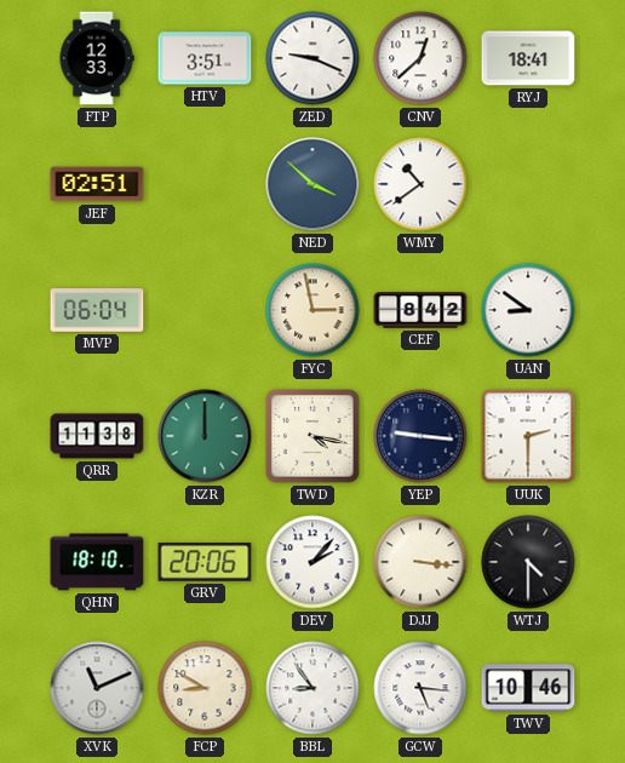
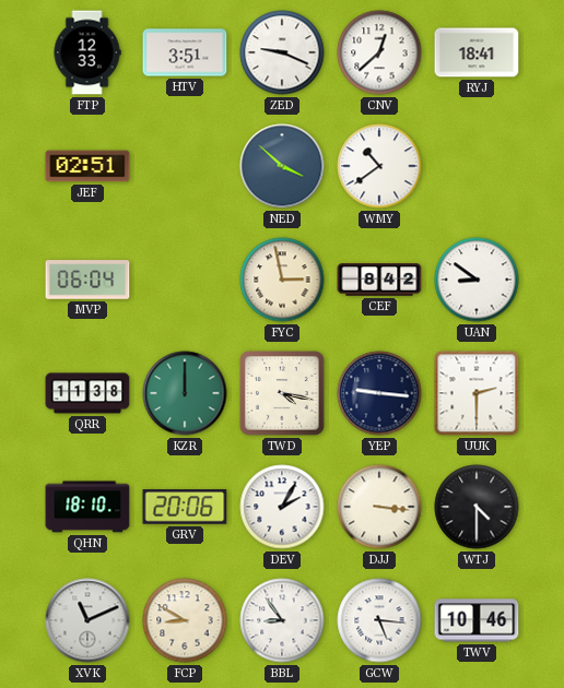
DEV: 2:07 -> 2:05
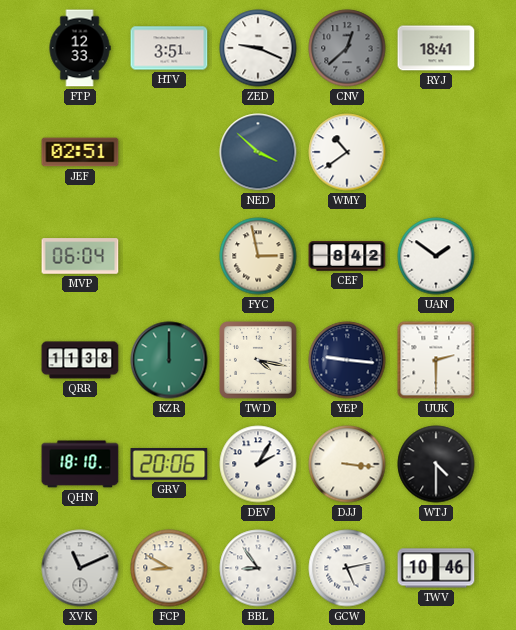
CNV dial: white -> grey
UAN: 8:51 -> 1:51
GCW: 5:16 -> 5:13
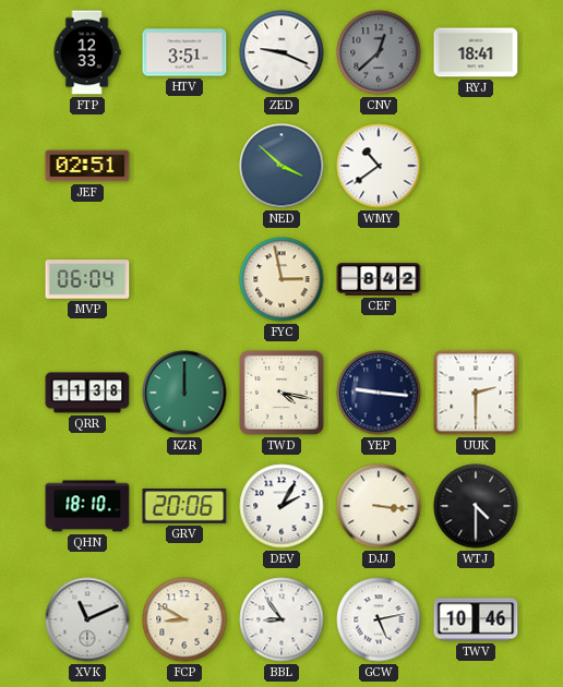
UAN: 1:51 -> none
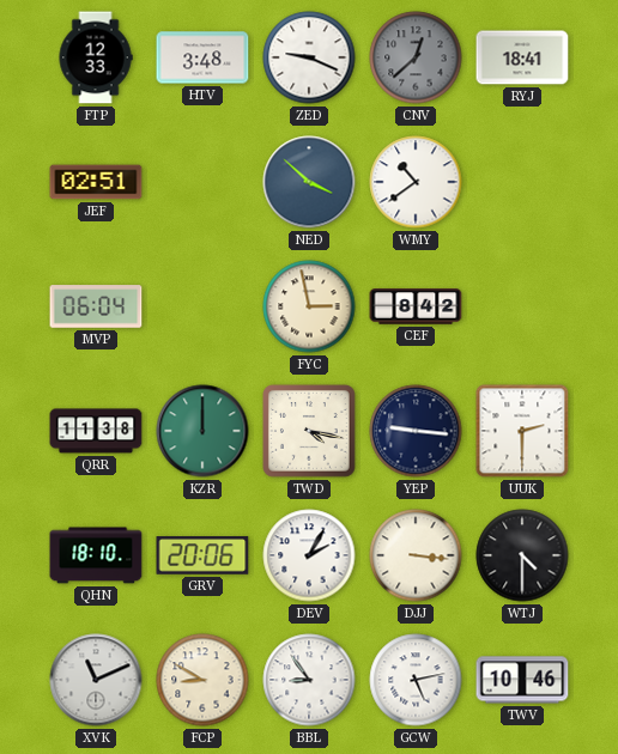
HTV: 3:51 -> 3:48
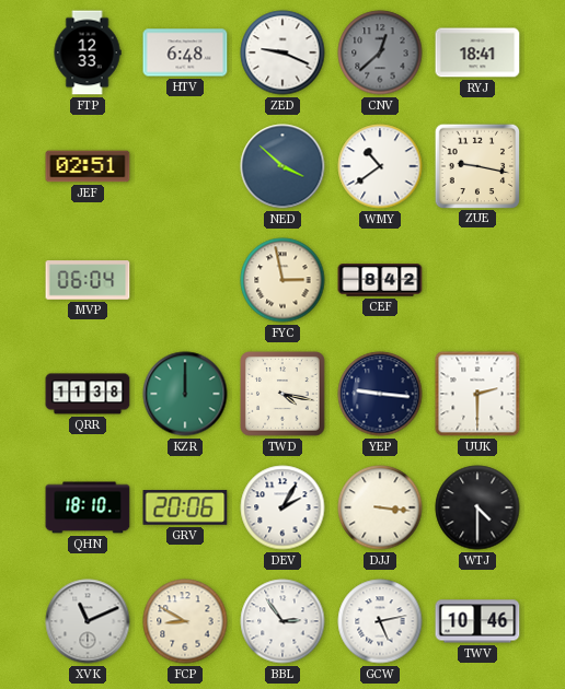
HTV: 3:48 -> 6:48
ZUE: none -> 9:17
BBL: 8:54 -> 2:54
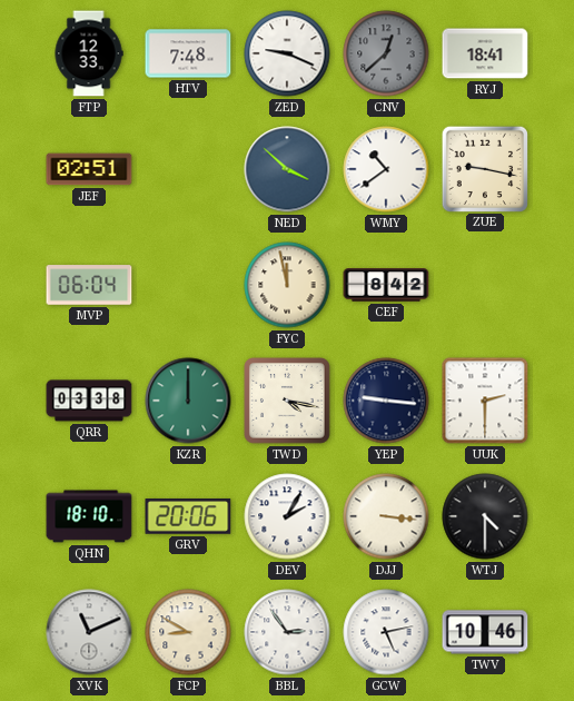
HTV: 6:48 -> 7:48
FYC: 2:58 -> 11:58
QRR: 11:38 -> 03:38
